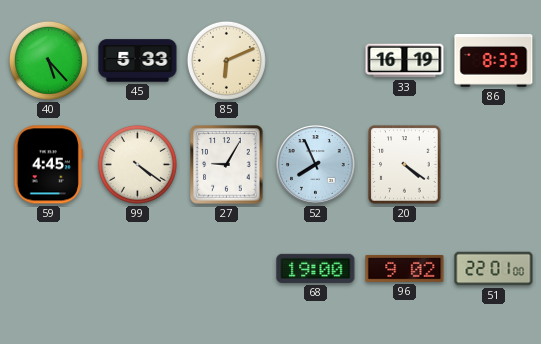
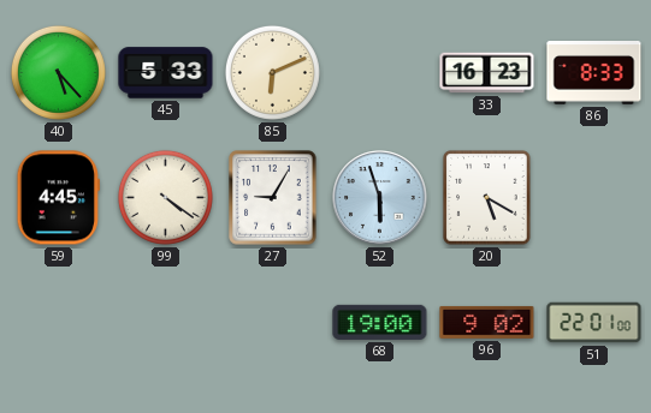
33: 16:19 -> 16:23
52: 7:56 -> 5:57
20: 4:21 -> 5:20
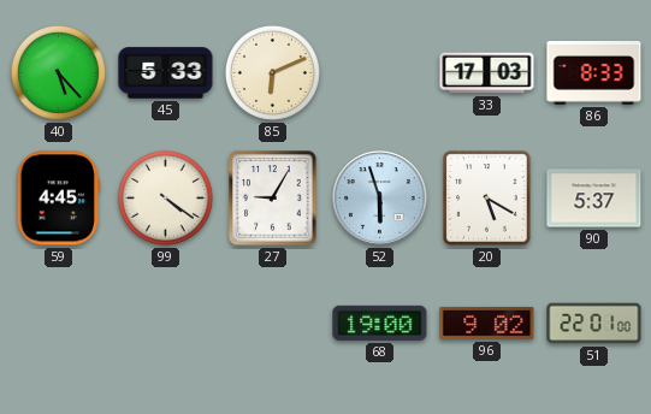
33: 16:23 -> 17:03
90: none -> 5:37
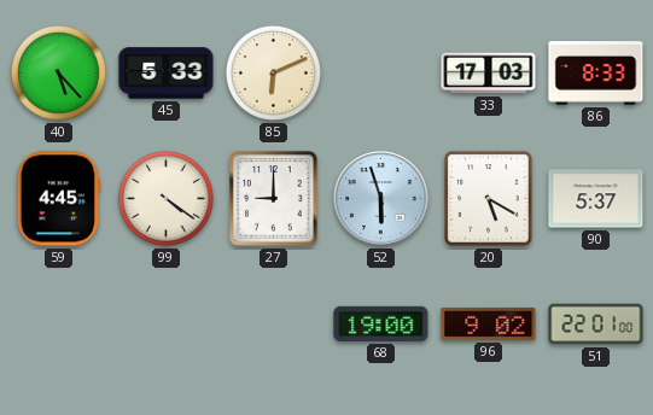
27: 9:05 -> 9:00
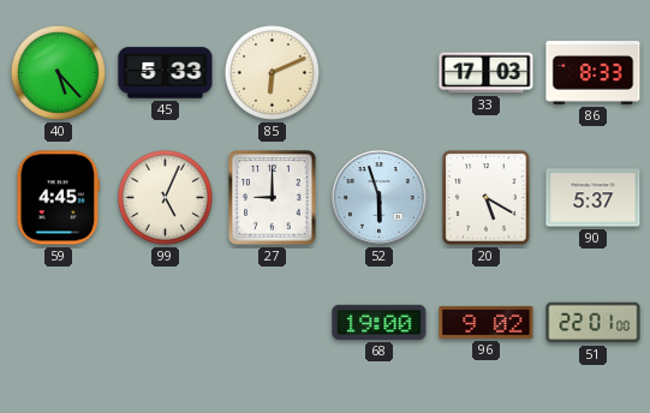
99: 4:21 -> 5:04
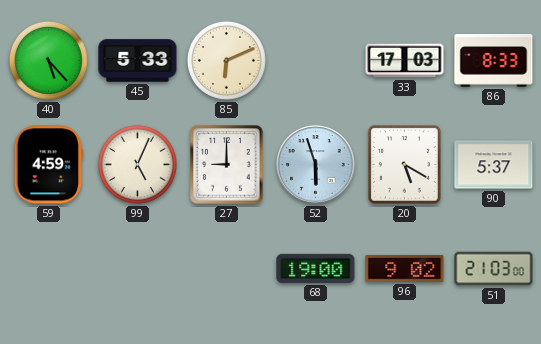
59: 4:45 -> 4:59
51: 22:01 -> 21:03
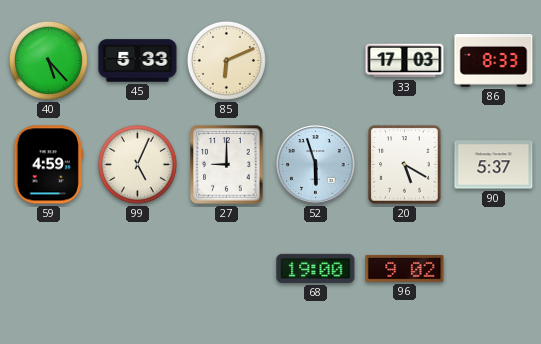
51: 21:03 -> none
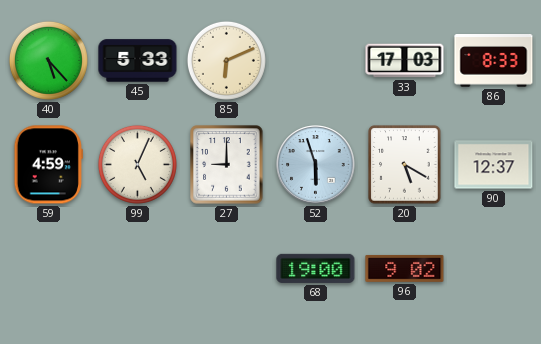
90: 5:37 -> 12:37
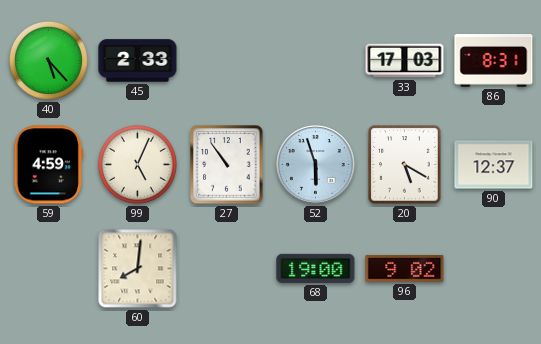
45: 5:33 -> 2:33
85: 6:11 -> none
86: 8:33 -> 8:31
27: 9:00 -> 10:54
60: none -> 8:01
